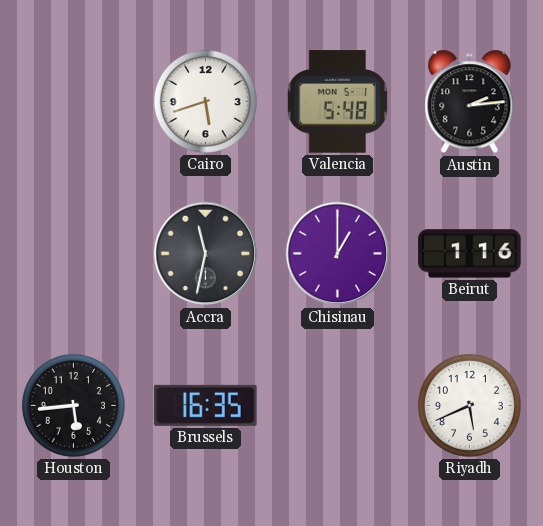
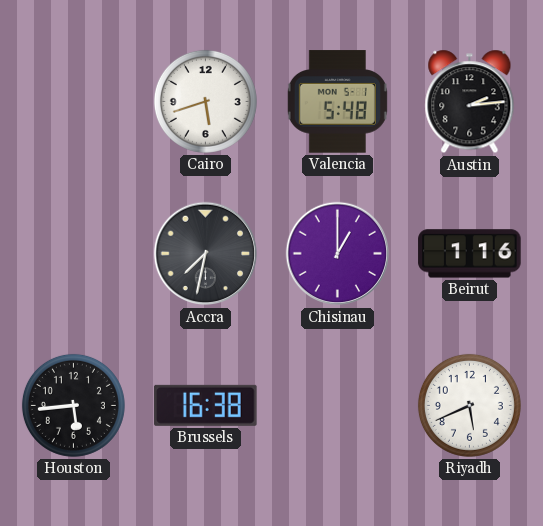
Accra: 11:32 -> 7:32
Brussels: 16:35 -> 16:38
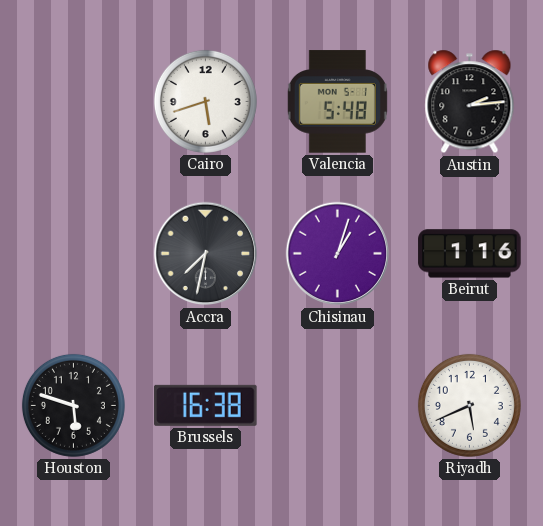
Chisinau: 1:00 -> 1:03
Houston: 5:44 -> 5:48
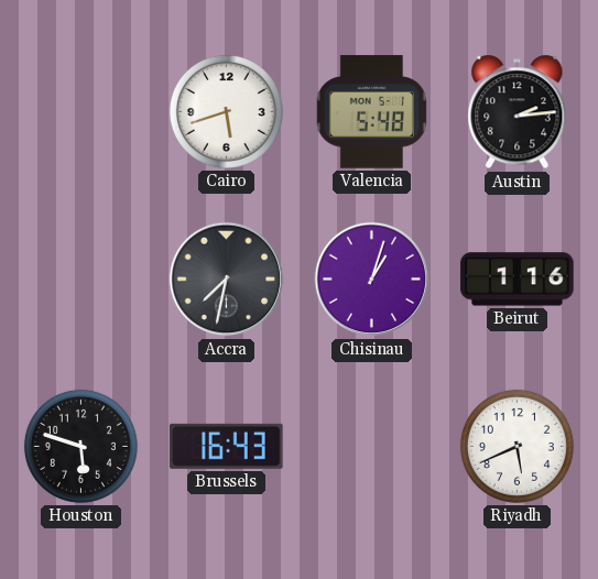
Brussels: 16:38 -> 16:43
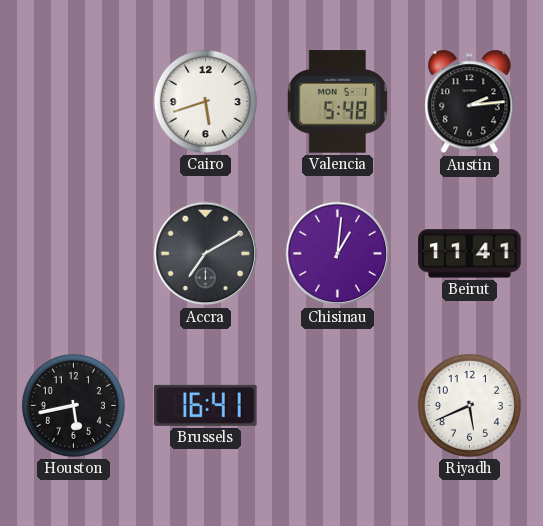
Accra: 7:32 -> 7:10
Chisinau: 1:03 -> 1:01
Beirut: 1:16 -> 11:41
Houston: 5:48 -> 5:43
Brussels: 16:43 -> 16:41
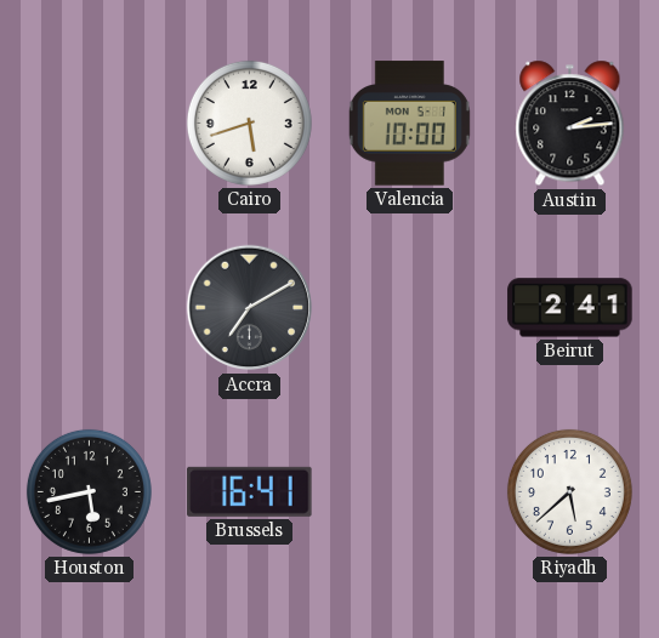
Valencia: 5:48 -> 10:00
Chisinau: 1:01 -> none
Beirut: 11:41 -> 2:41
Riyadh: 5:41 -> 5:38
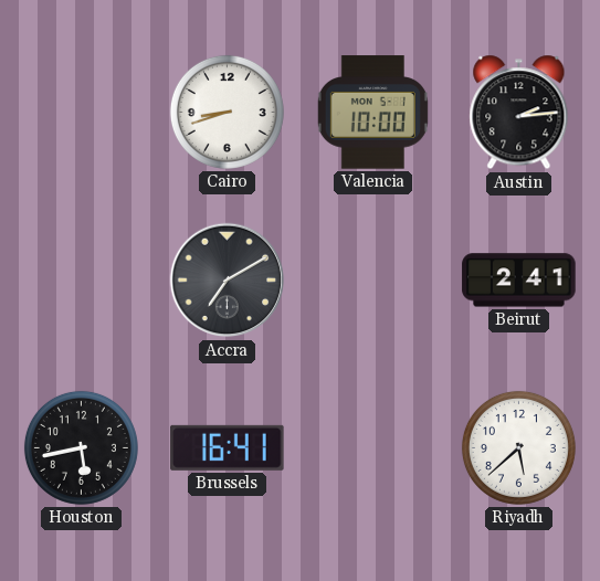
Cairo: 5:42 -> 8:42
